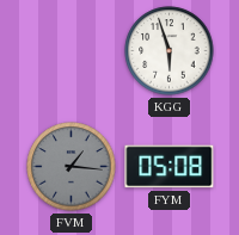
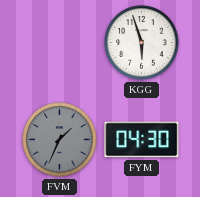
FVM: 1:16 -> 1:34
FYM: 05:08 -> 04:30
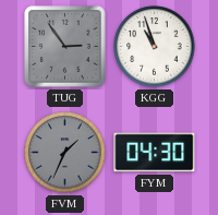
TUG: none -> 2:54
KGG: 5:57 -> 10:57
